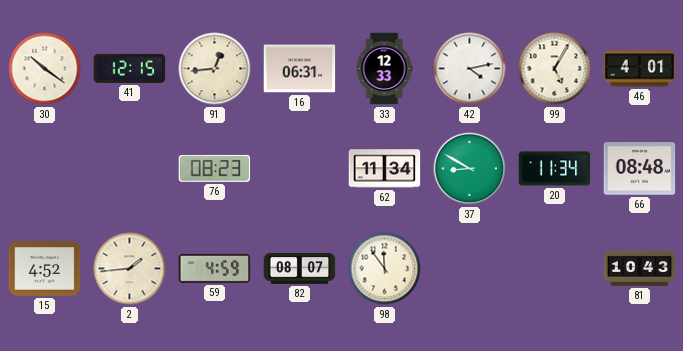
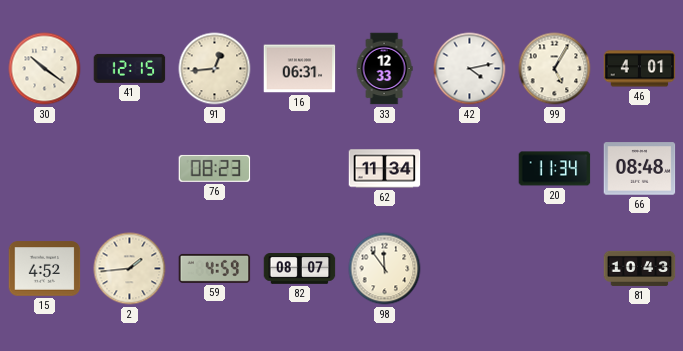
37: 8:50 -> none
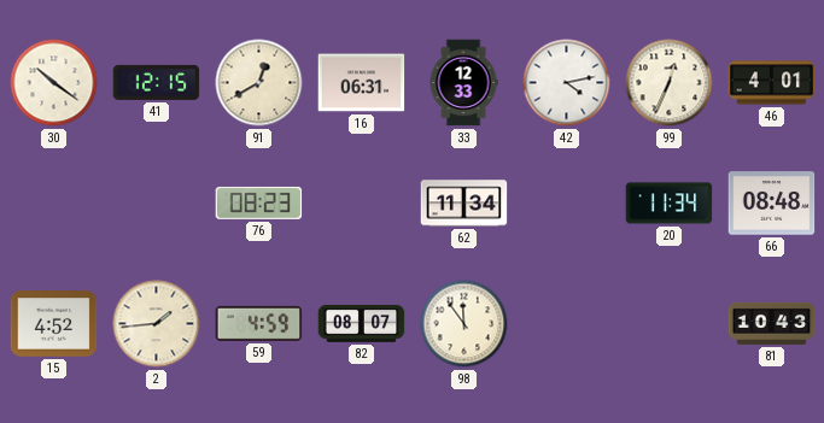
91: 12:44 -> 12:40
99: 5:05 -> 12:34
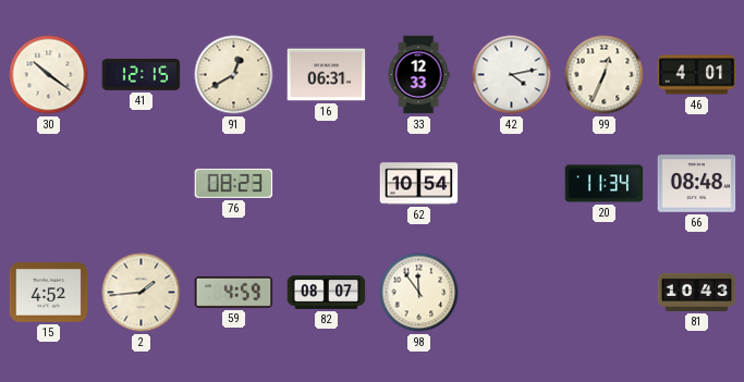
62: 11:34 -> 10:54
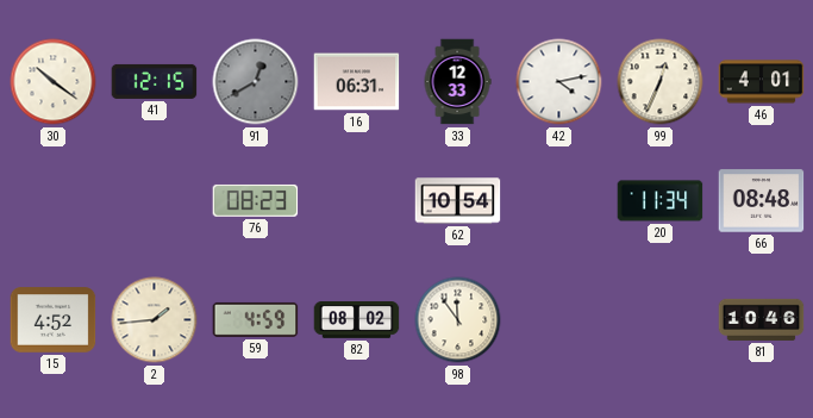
91 dial: cream -> grey
82: 08:07 -> 08:02
81: 10:43 -> 10:46
